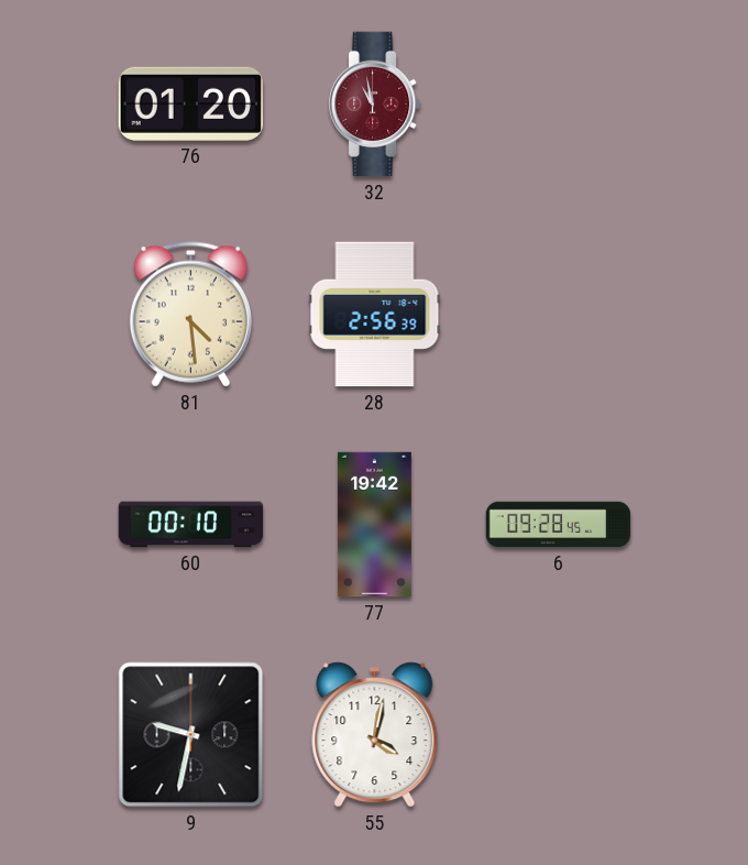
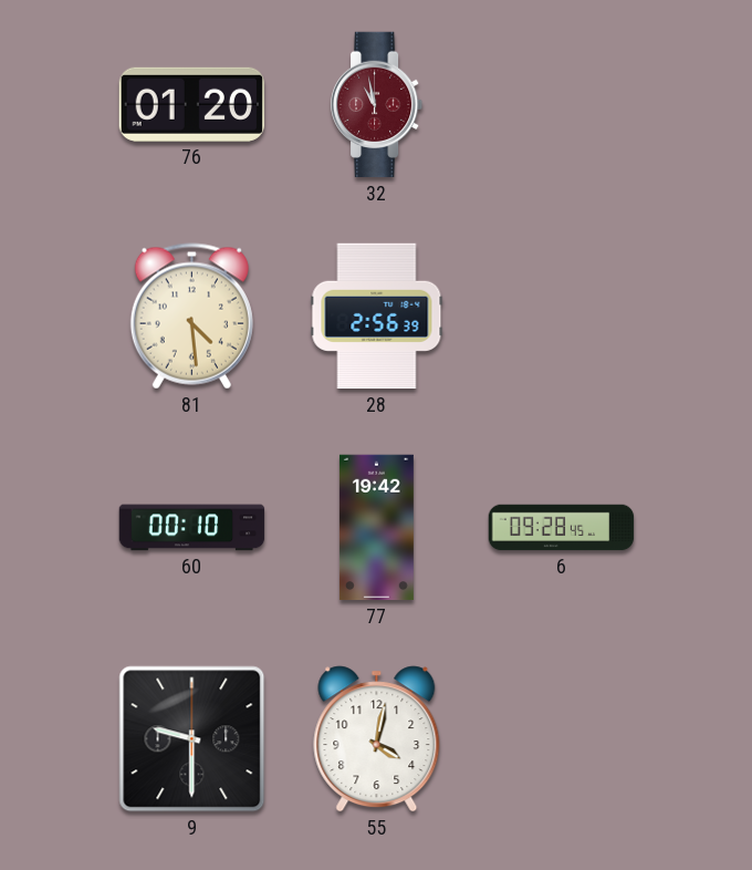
9: 9:32 -> 9:30
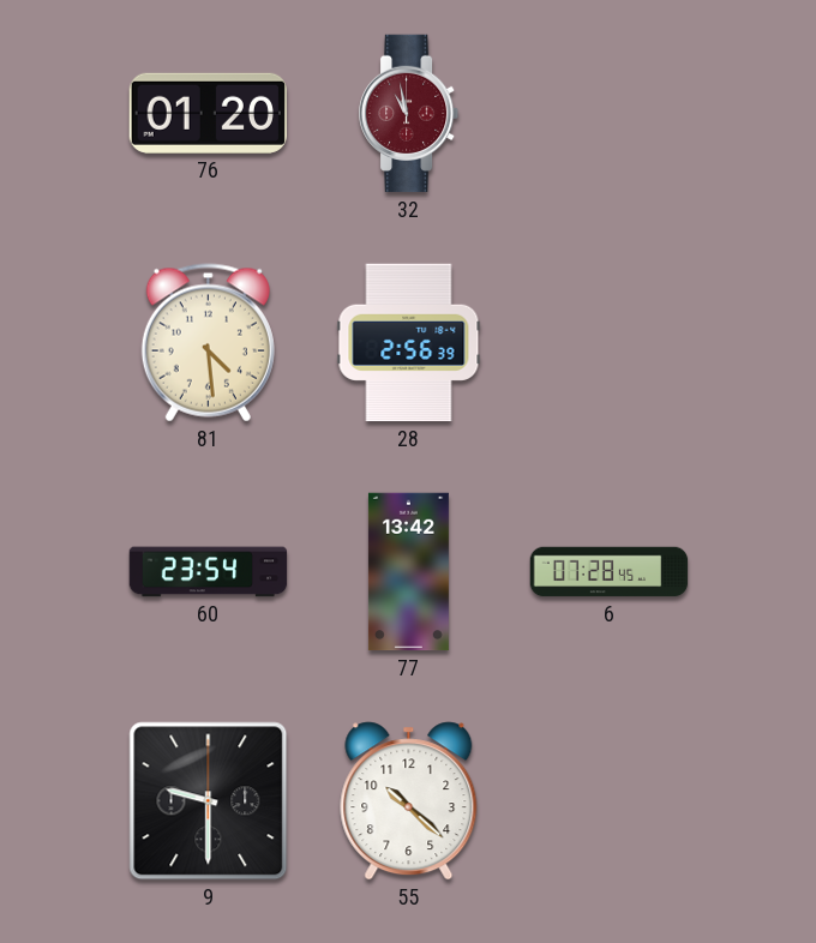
60: 00:10 -> 23:54
77: 19:42 -> 13:42
6: 09:28 -> 07:28
55: 4:02 -> 10:22
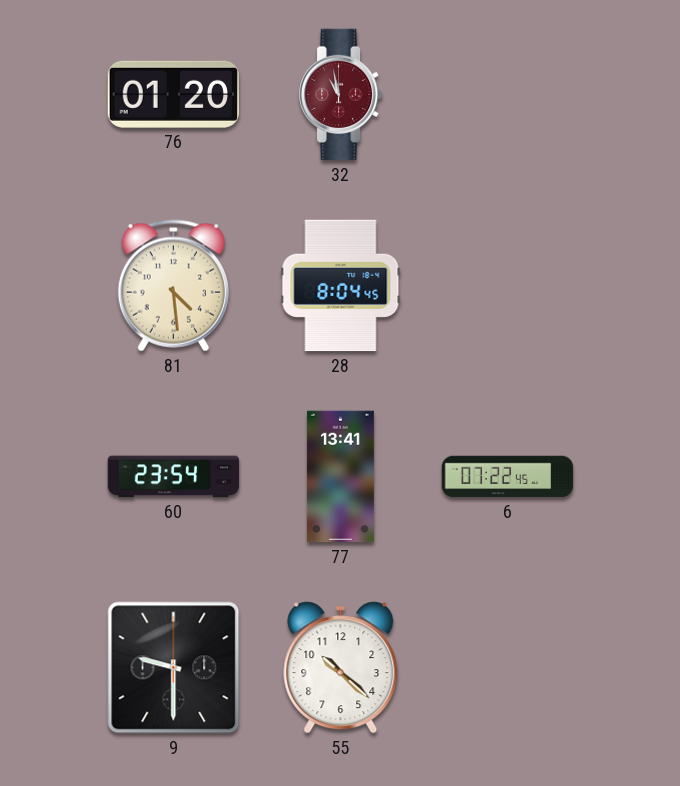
28: 2:56 -> 8:04
77: 13:42 -> 13:41
6: 07:28 -> 07:22
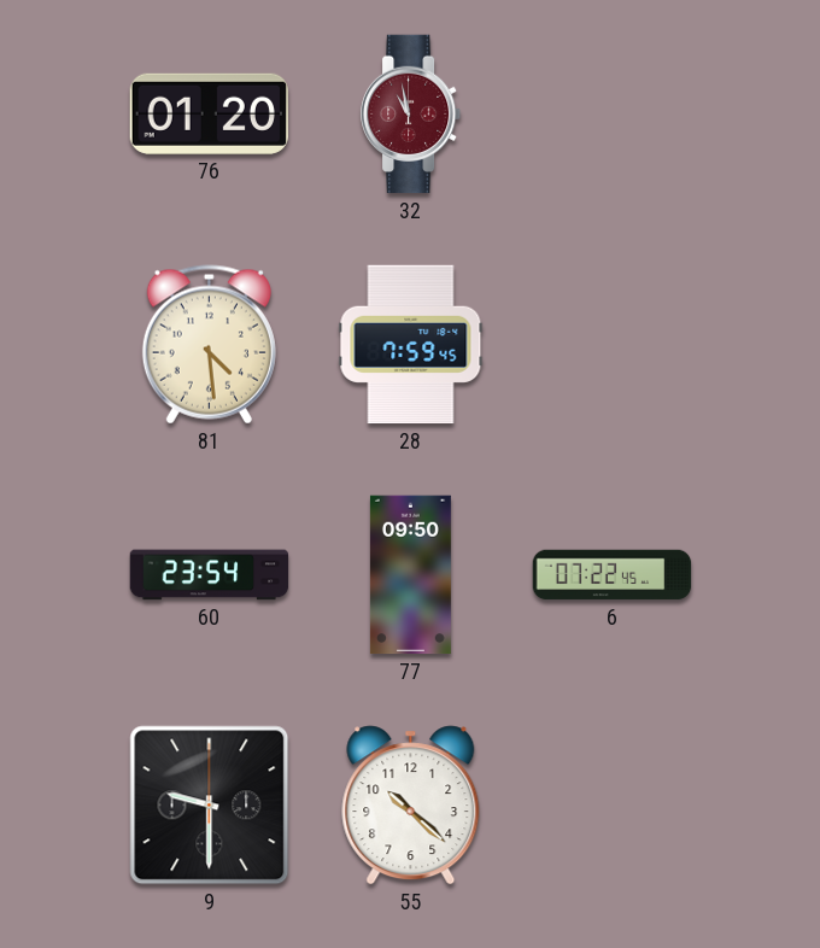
28: 8:04 -> 7:59
77: 13:41 -> 09:50
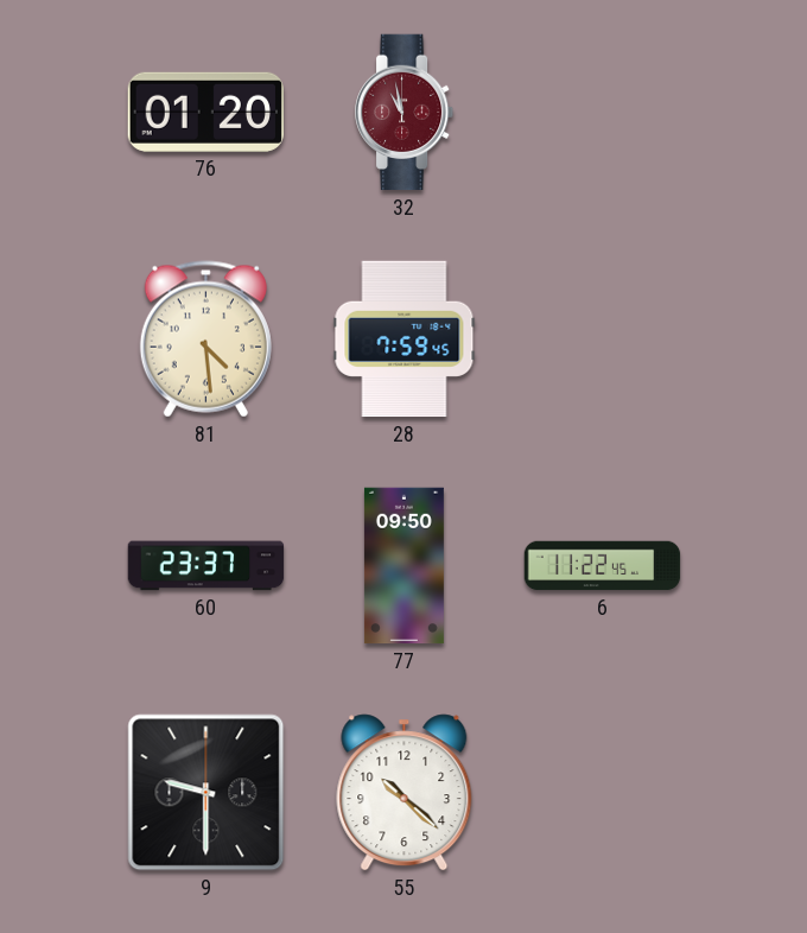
60: 23:54 -> 23:37
6: 07:22 -> 11:22
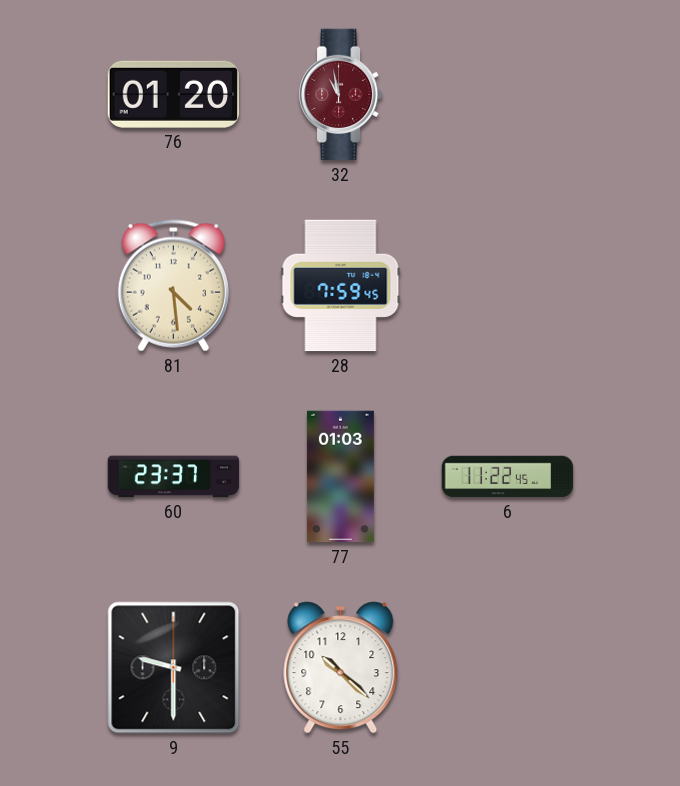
77: 09:50 -> 01:03
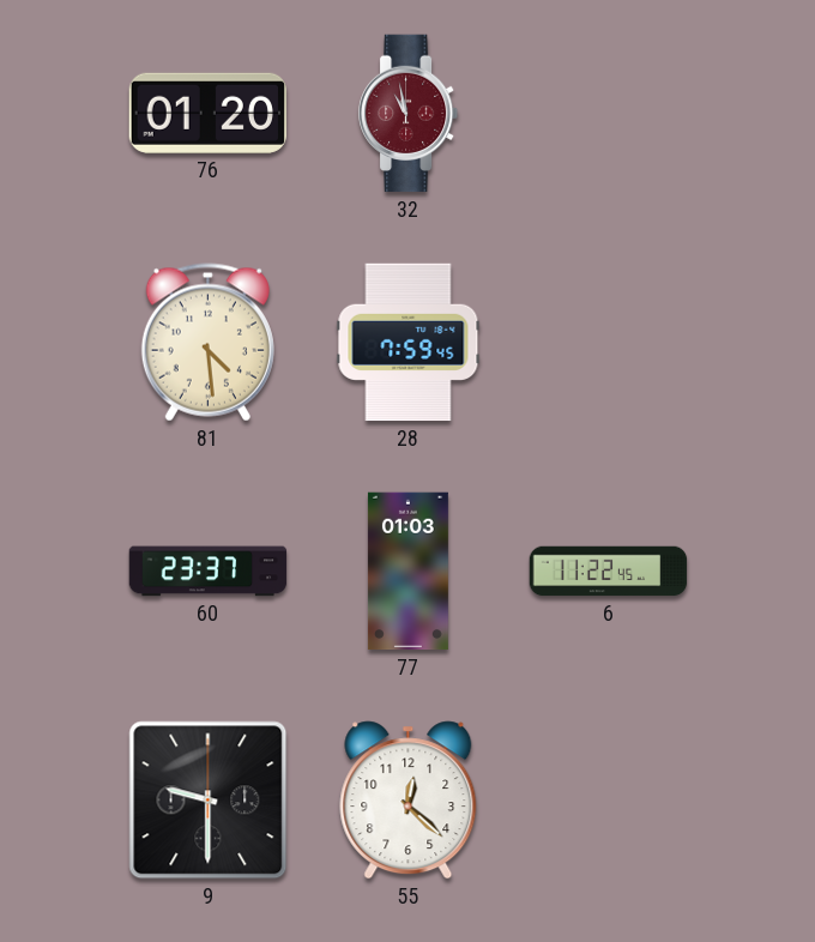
55: 10:22 -> 12:22
